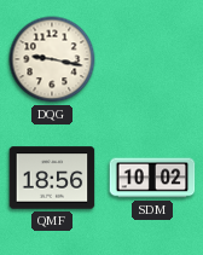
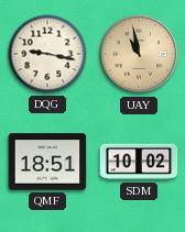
UAY: none -> 10:58
QMF: 18:56 -> 18:51
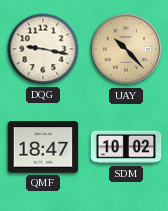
UAY: 10:58 -> 10:23
QMF: 18:51 -> 18:47
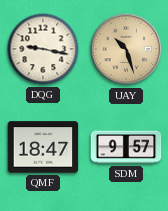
UAY: 10:23 -> 10:27
SDM: 10:02 -> 9:57
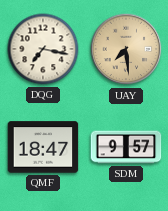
DQG: 9:17 -> 7:17
UAY: 10:27 -> 7:29
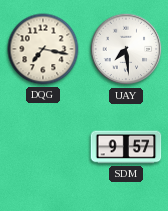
UAY dial: champagne -> white
QMF: 18:47 -> none
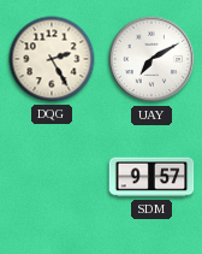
DQG: 7:17 -> 2:25
UAY: 7:29 -> 7:10
